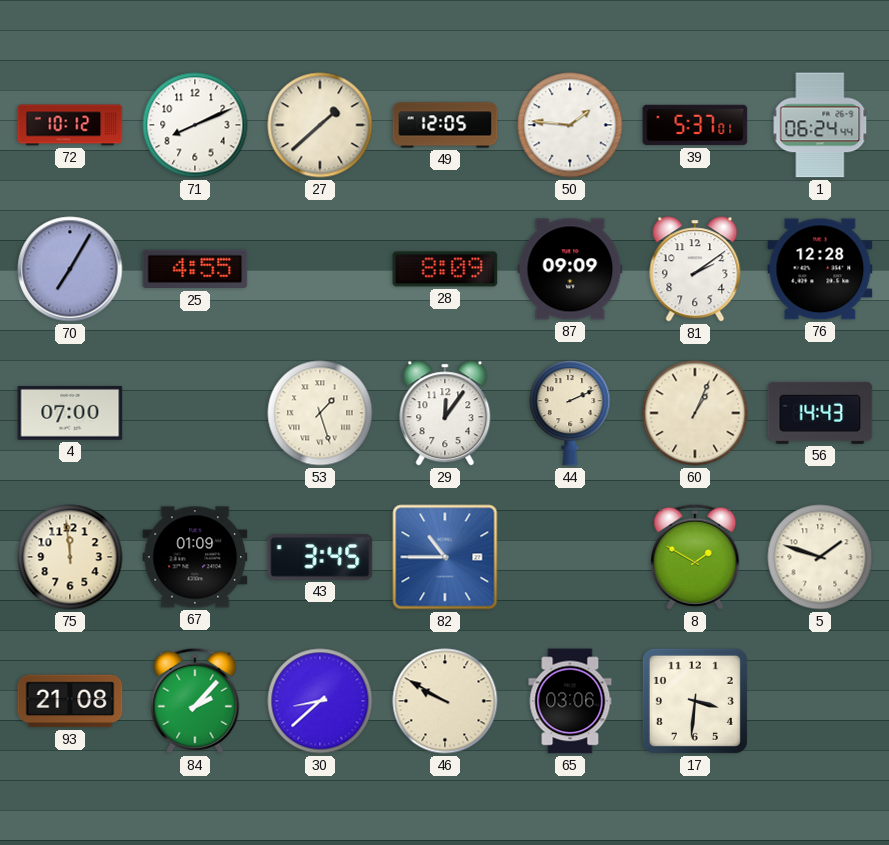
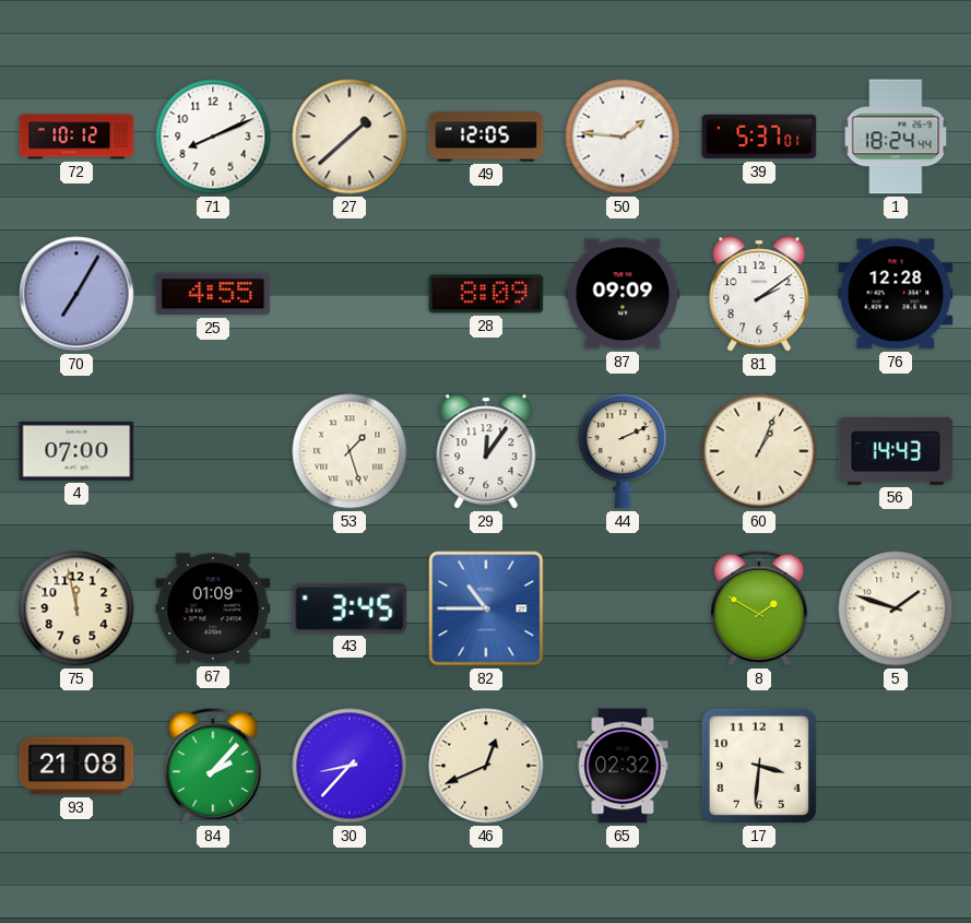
1: 06:24 -> 18:24
75: 11:59 -> 11:58
30: 8:38 -> 8:37
46: 9:50 -> 12:41
65: 03:06 -> 02:32
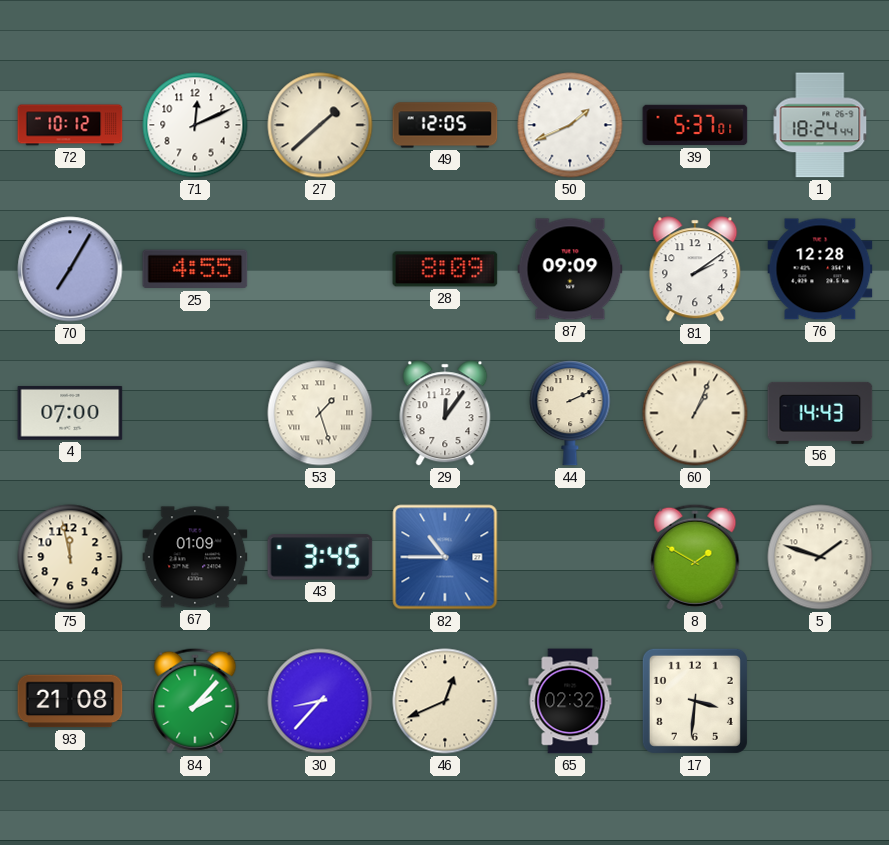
71: 8:11 -> 12:11
50: 1:46 -> 1:41
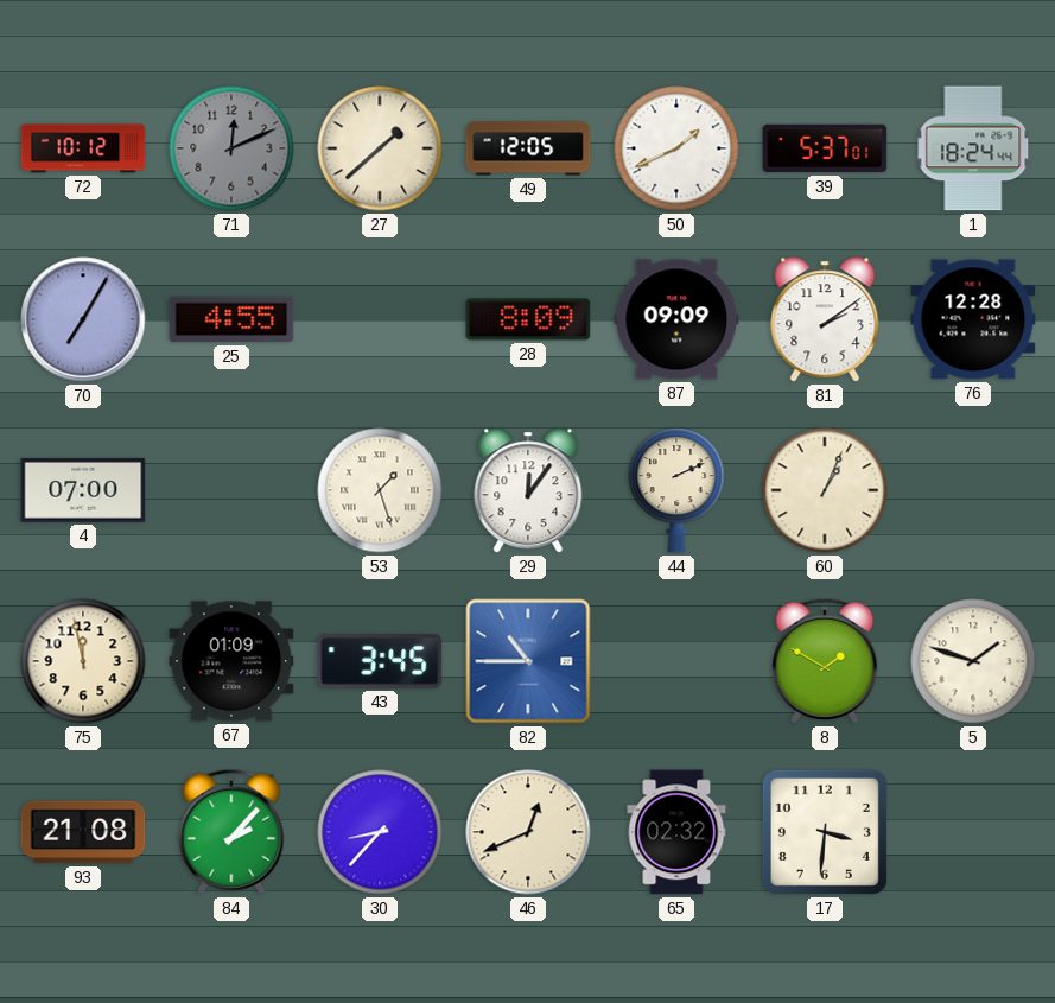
71 dial: white -> grey
56: 14:43 -> none
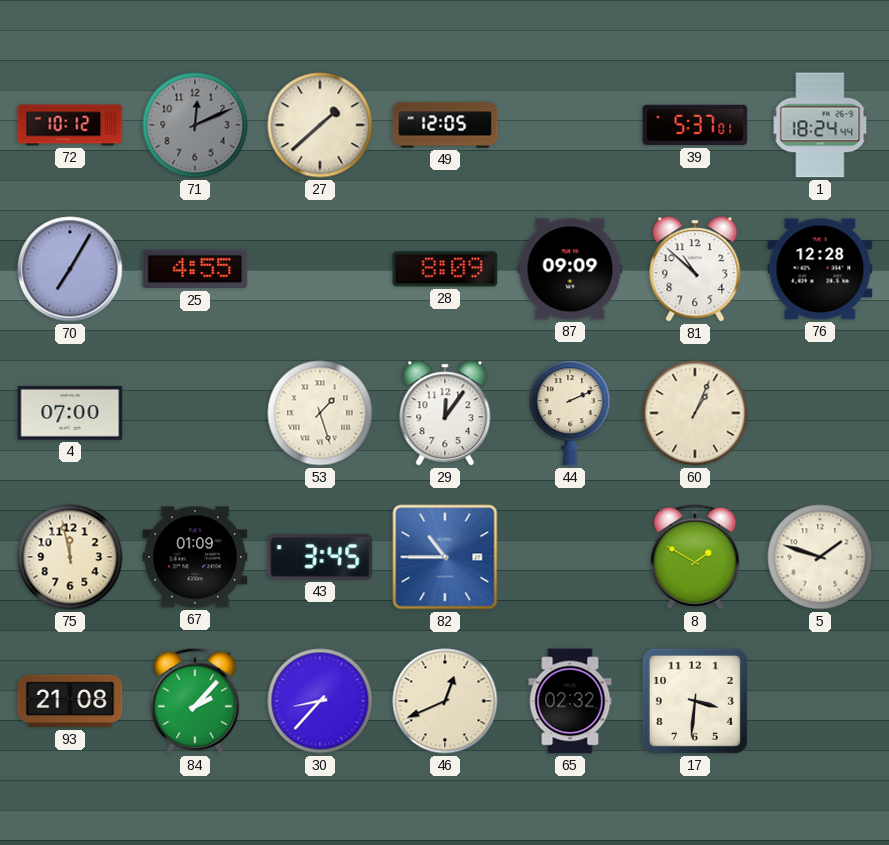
50: 1:41 -> none
81: 2:09 -> 10:52
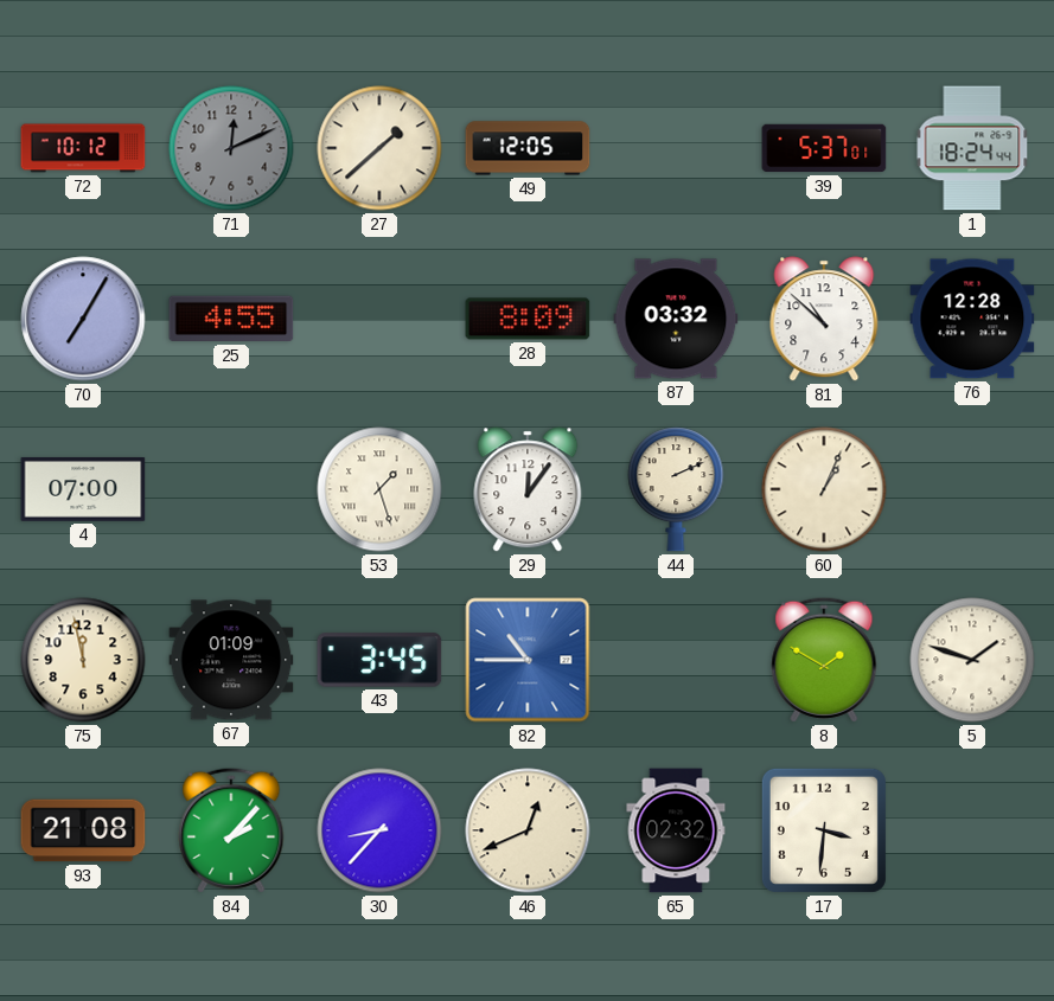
87: 09:09 -> 03:32
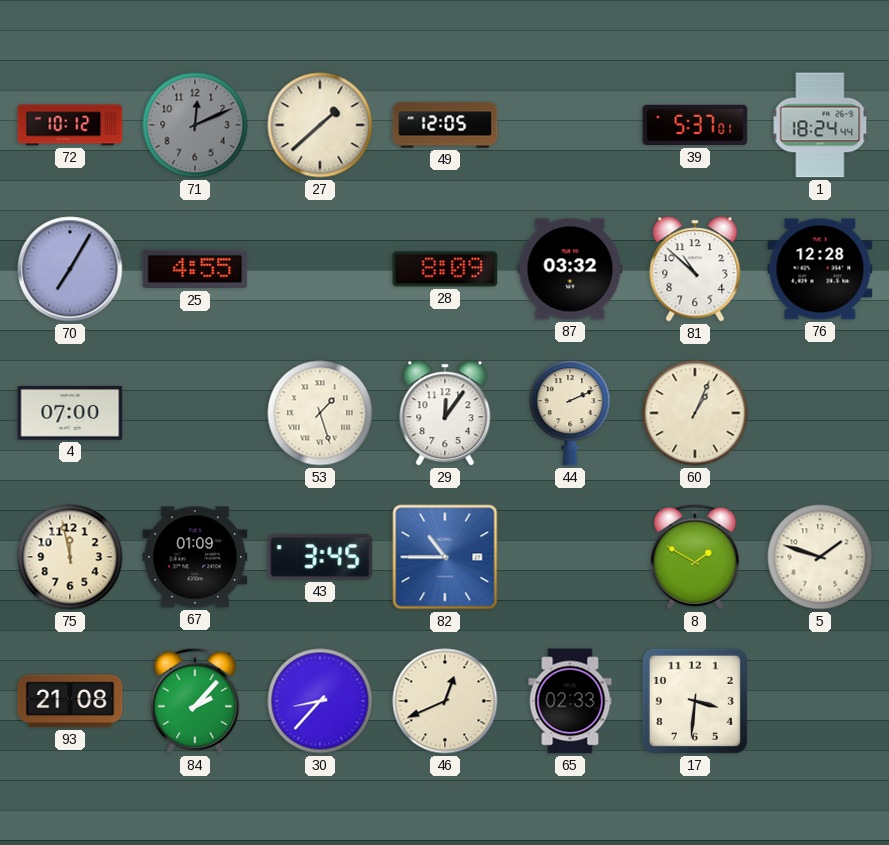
65: 02:32 -> 02:33
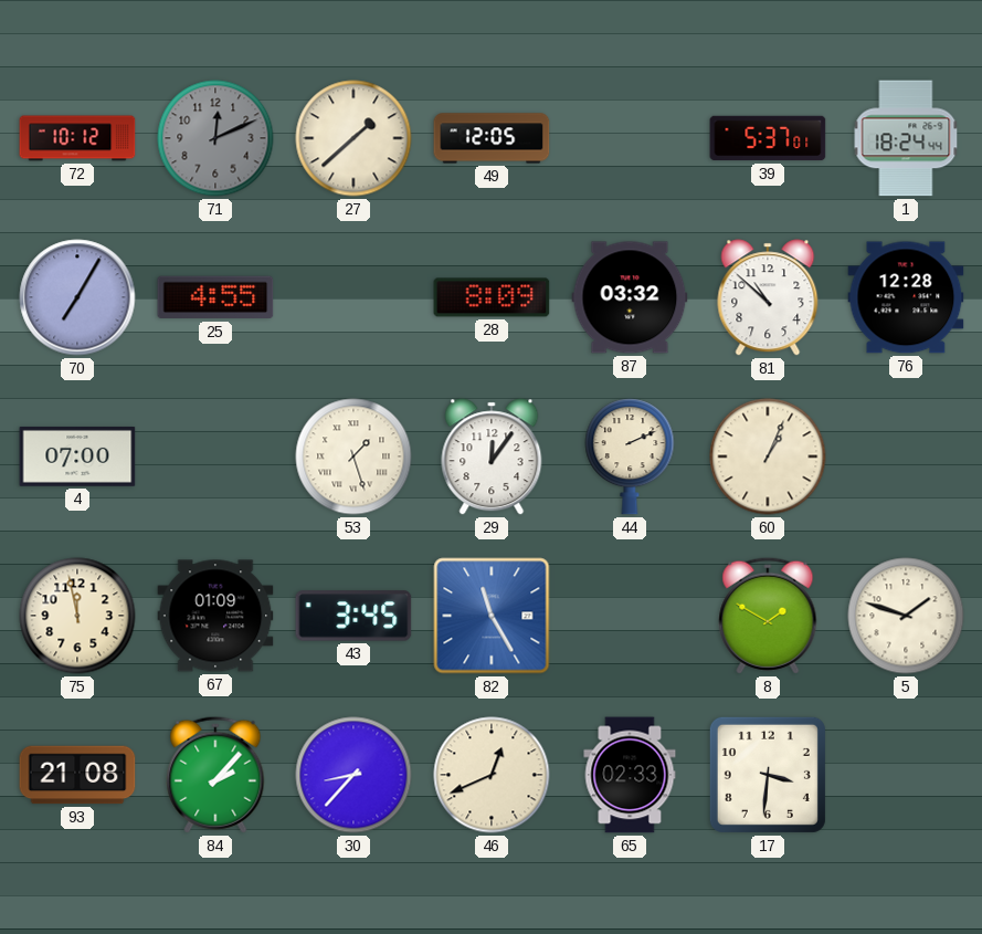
82: 10:45 -> 11:25
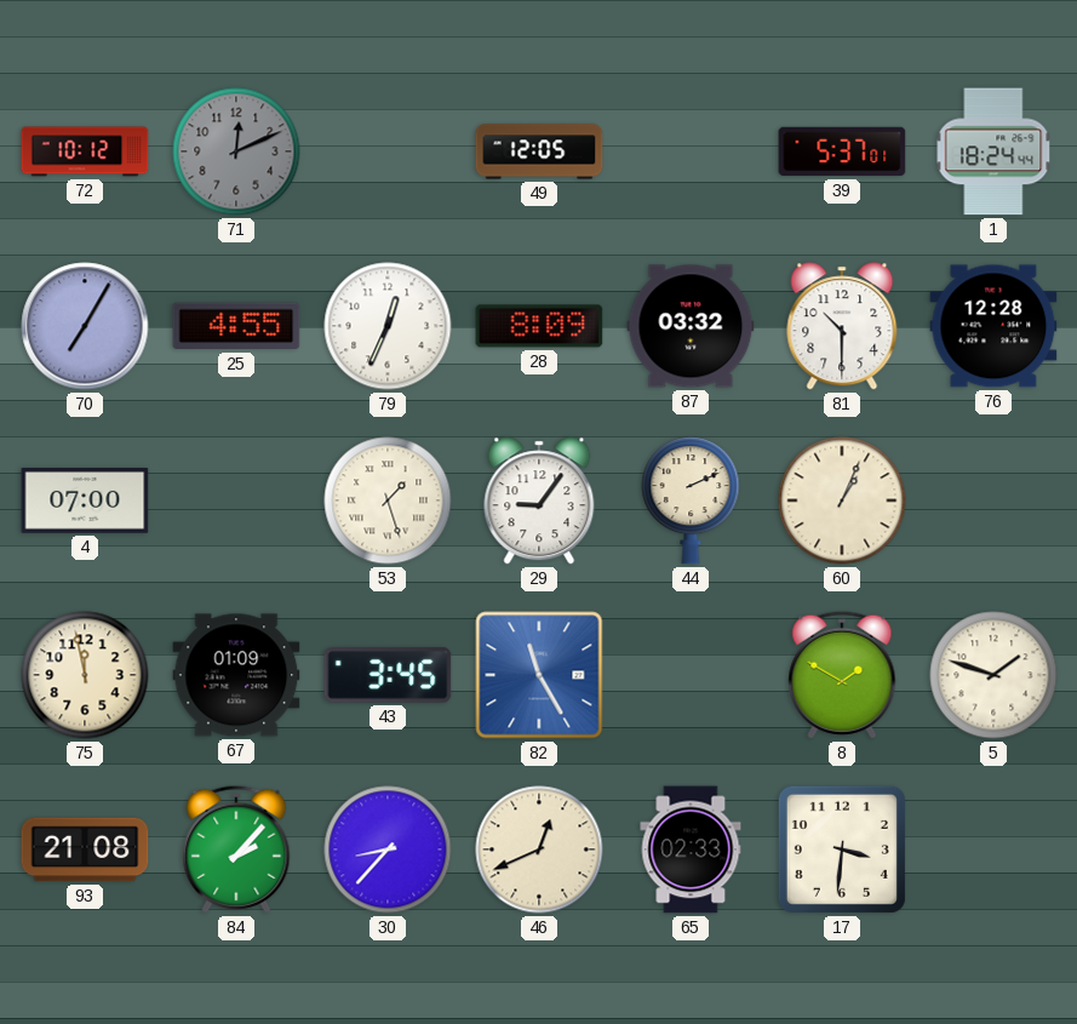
27: 1:38 -> none
79: none -> 12:34
81: 10:52 -> 10:30
29: 12:06 -> 9:06
